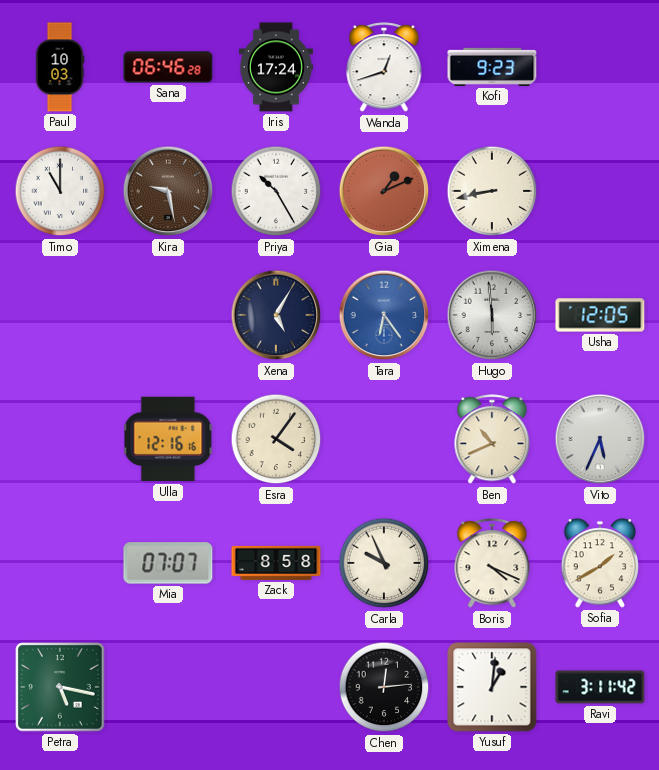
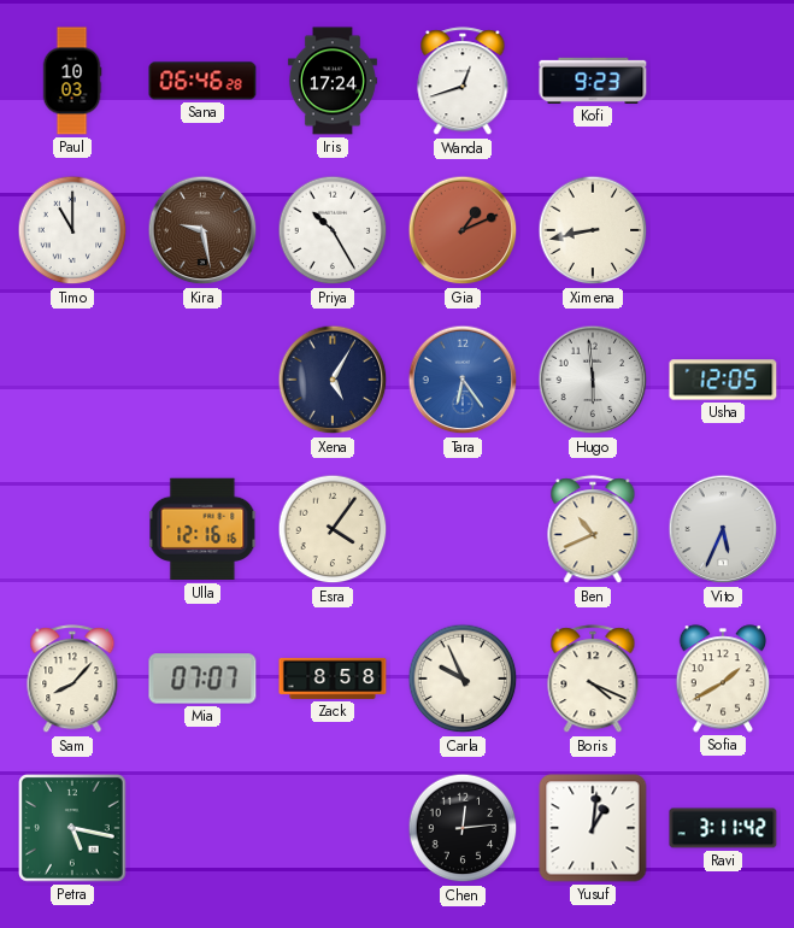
Sam: none -> 8:07
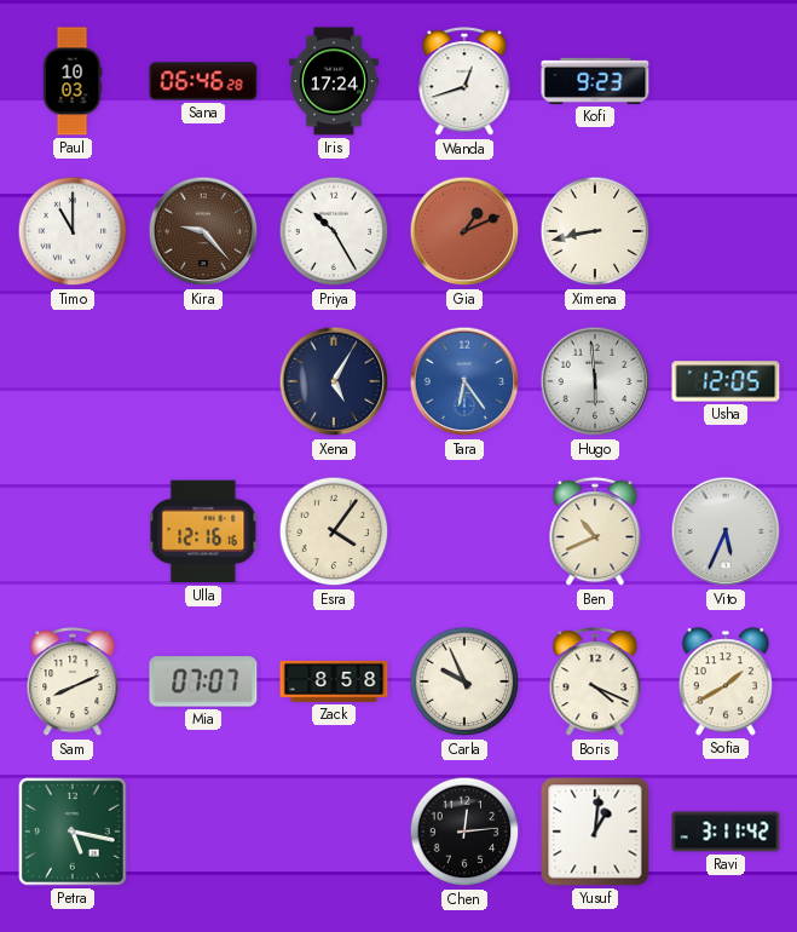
Kira: 9:28 -> 9:23
Sam: 8:07 -> 8:11
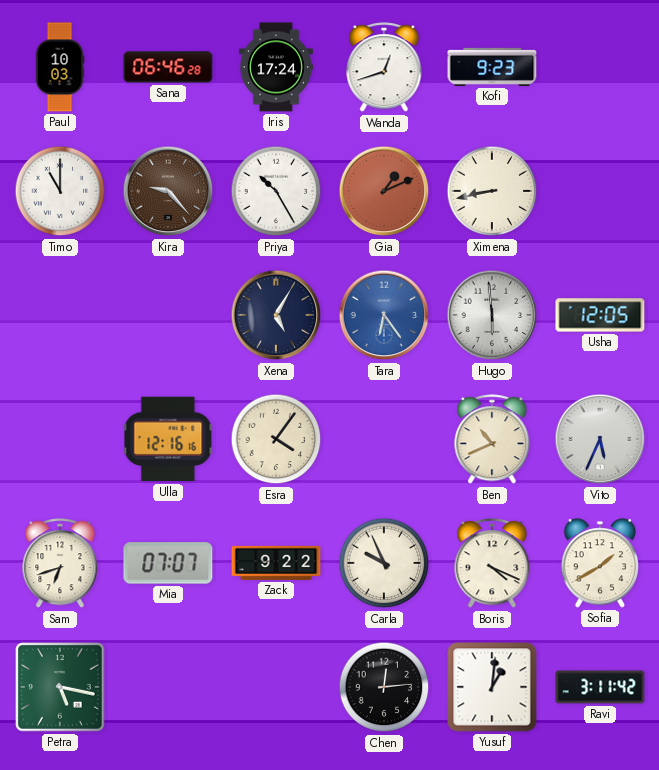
Sam: 8:11 -> 6:42
Zack: 8:58 -> 9:22
